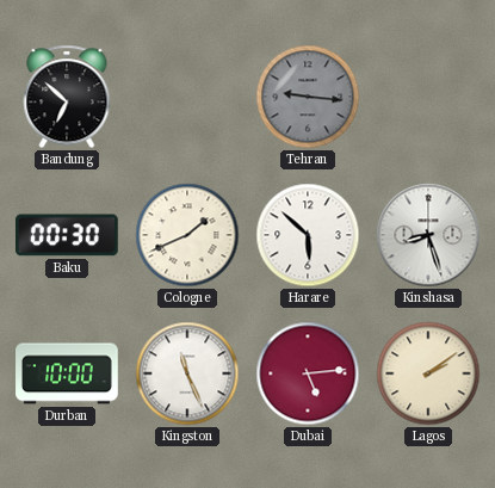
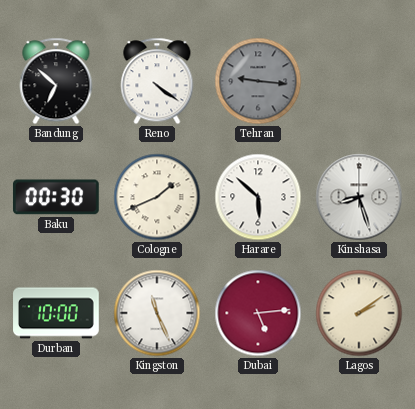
Reno: none -> 4:21
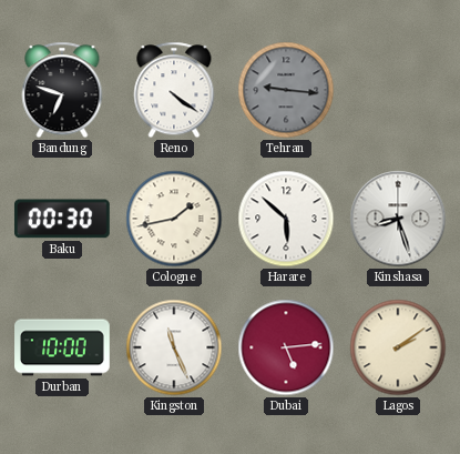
Bandung: 6:52 -> 6:48
Cologne: 1:41 -> 1:43
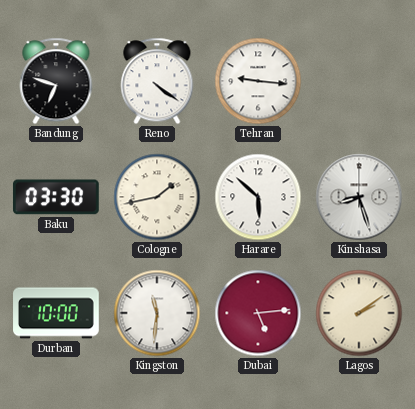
Tehran dial: grey -> white
Baku: 00:30 -> 03:30
Kingston: 11:26 -> 11:31
